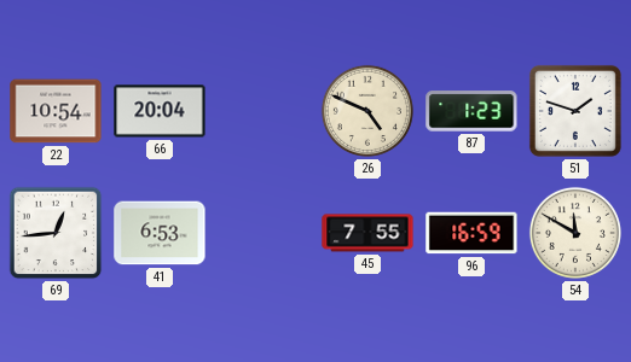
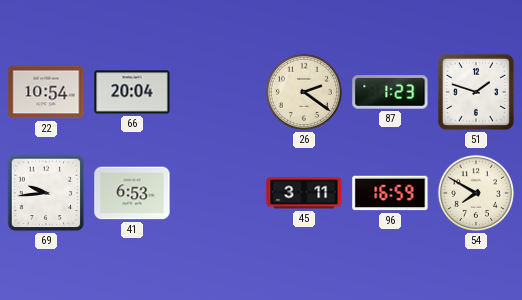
26: 4:49 -> 2:21
69: 12:44 -> 9:44
45: 7:55 -> 3:11
54: 11:50 -> 7:50
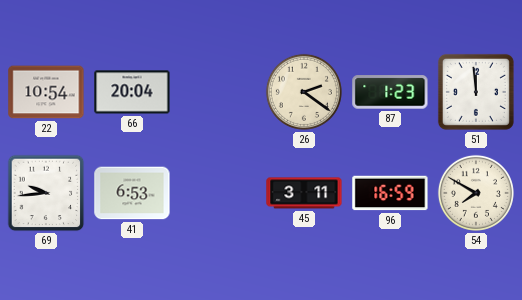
51: 1:48 -> 11:59
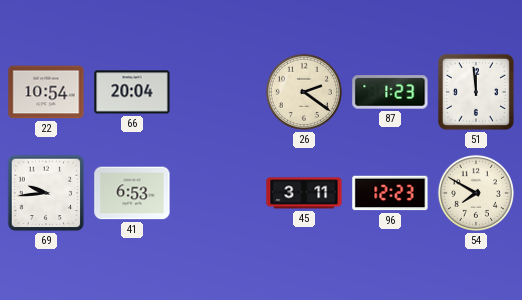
96: 16:59 -> 12:23
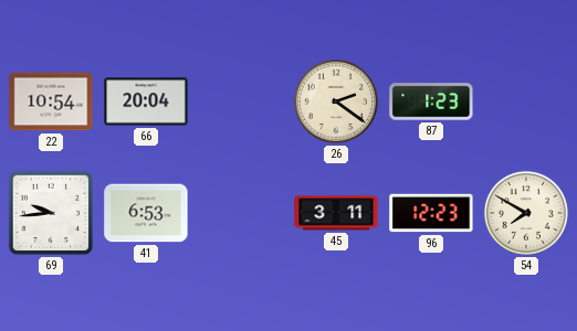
51: 11:59 -> none
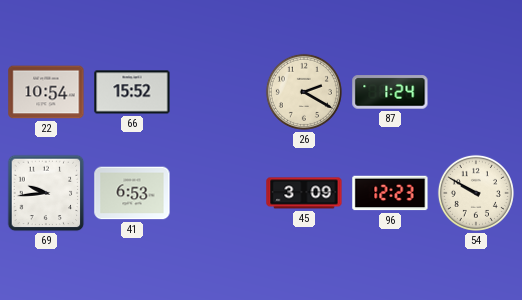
66: 20:04 -> 15:52
26: 2:21 -> 2:20
87: 1:23 -> 1:24
45: 3:11 -> 3:09
54: 7:50 -> 9:50
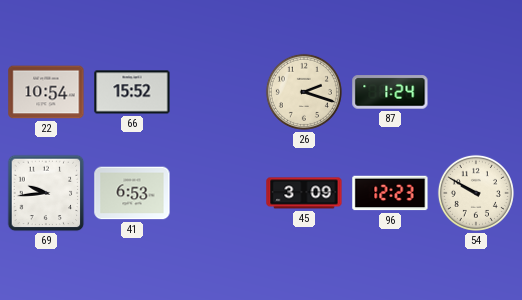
26: 2:20 -> 2:18
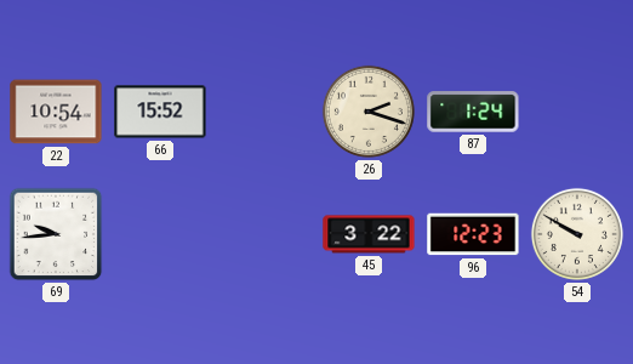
41: 6:53 -> none
45: 3:09 -> 3:22
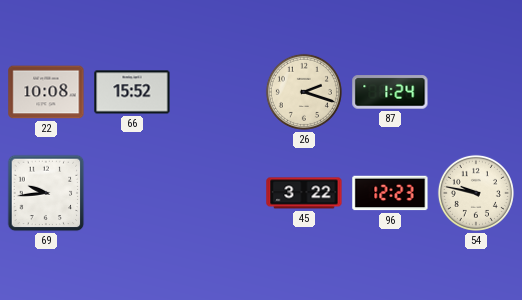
22: 10:54 -> 10:08
54: 9:50 -> 9:47
